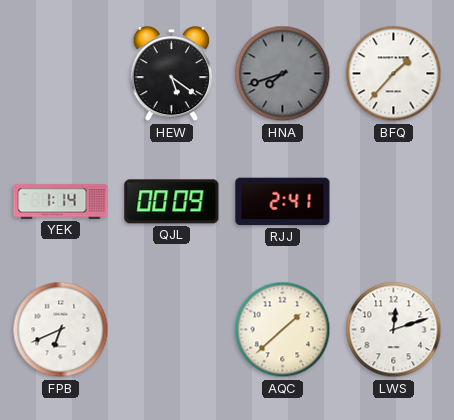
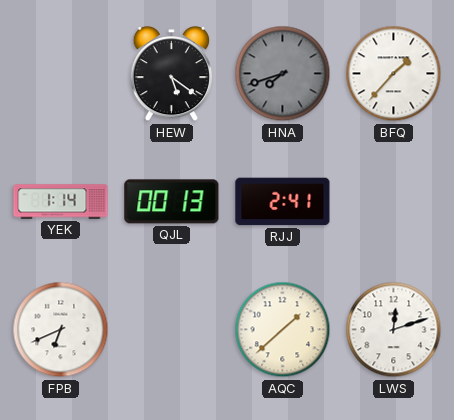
QJL: 00:09 -> 00:13
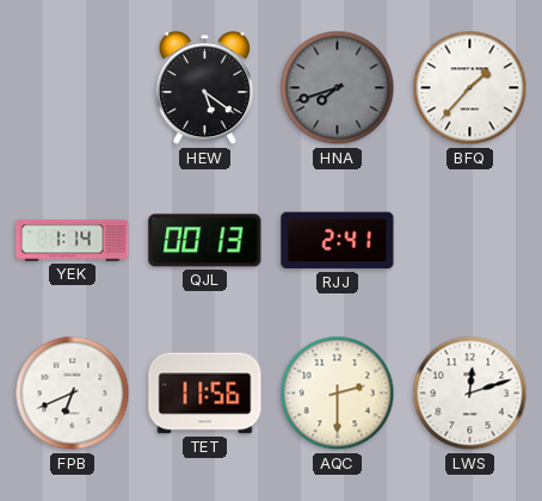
TET: none -> 11:56
AQC: 1:38 -> 2:30
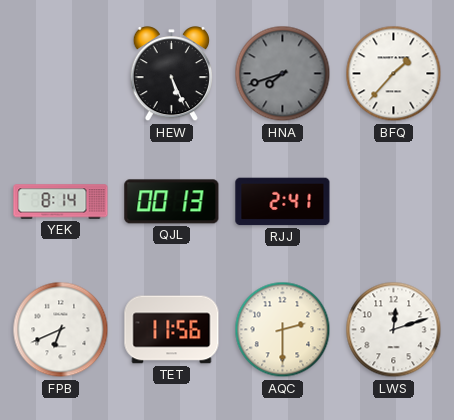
HEW: 5:21 -> 5:26
YEK: 1:14 -> 8:14
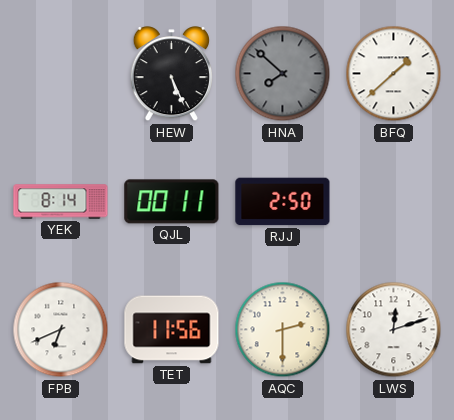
HNA: 7:42 -> 7:52
BFQ: 1:37 -> 1:38
QJL: 00:13 -> 00:11
RJJ: 2:41 -> 2:50
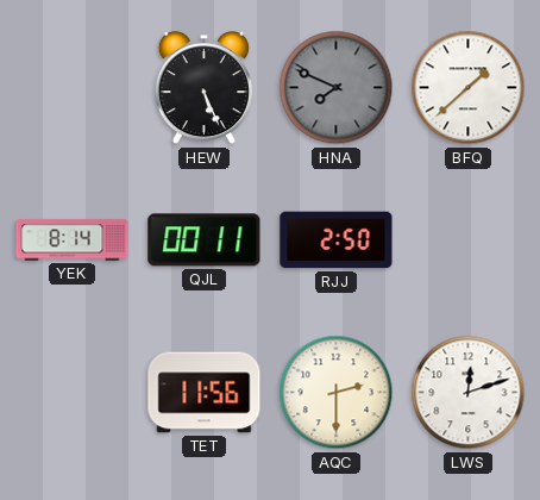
HNA: 7:52 -> 7:49
FPB: 6:41 -> none
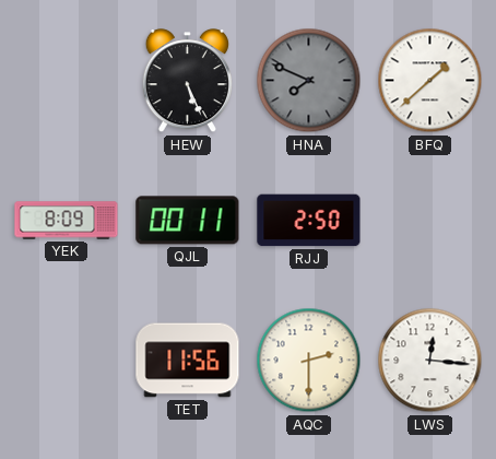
YEK: 8:14 -> 8:09
LWS: 12:12 -> 12:16
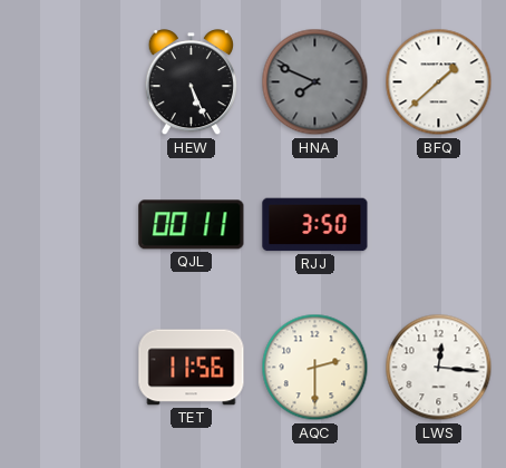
YEK: 8:09 -> none
RJJ: 2:50 -> 3:50
